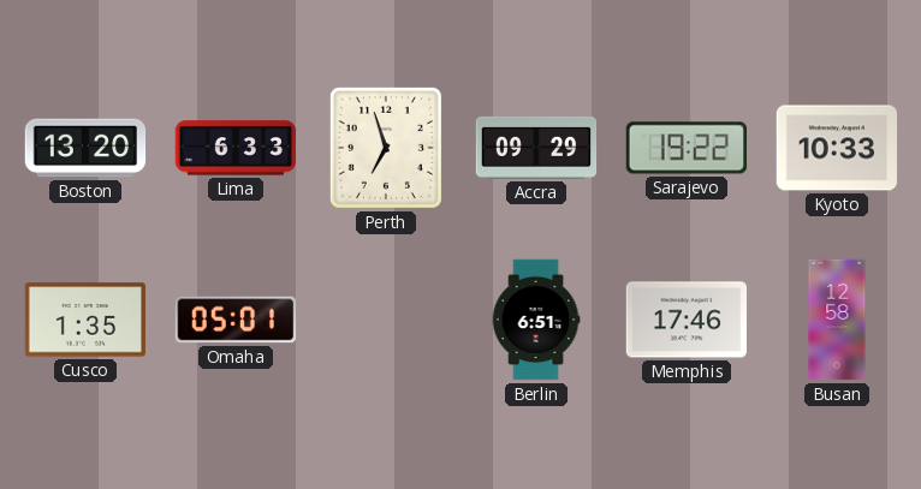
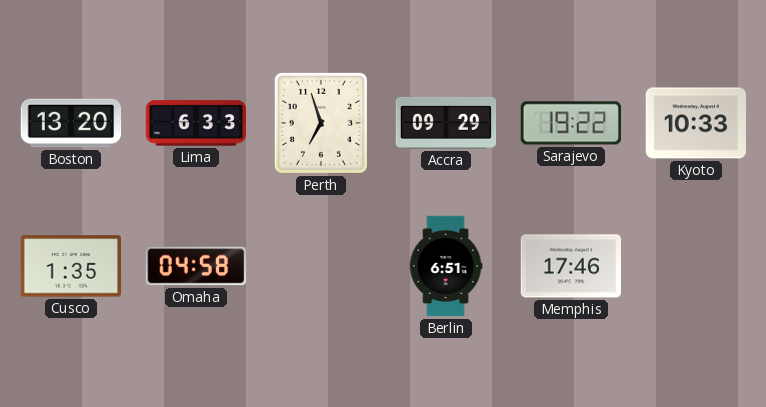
Omaha: 05:01 -> 04:58
Busan: 12:58 -> none
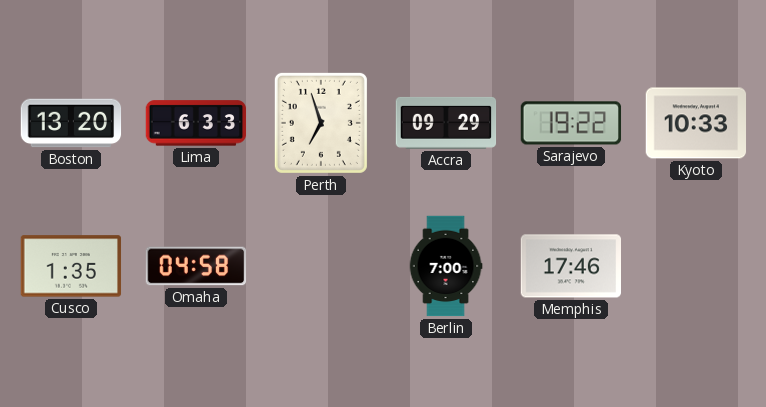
Berlin: 6:51 -> 7:00
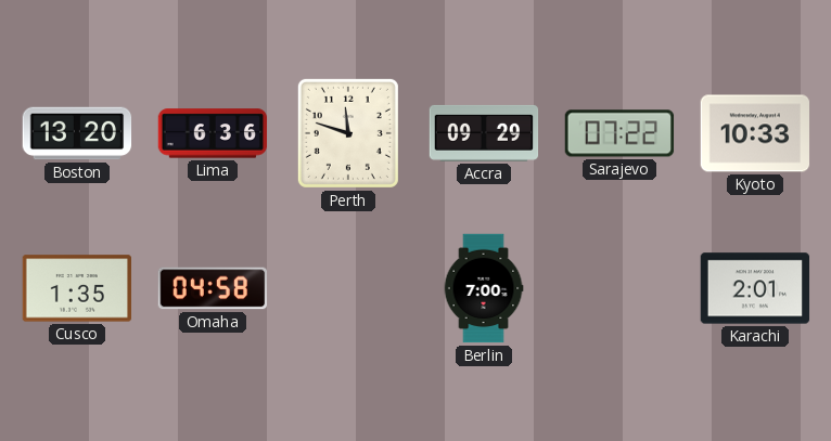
Lima: 6:33 -> 6:36
Perth: 6:57 -> 11:48
Sarajevo: 19:22 -> 07:22
Memphis: 17:46 -> none
Karachi: none -> 2:01
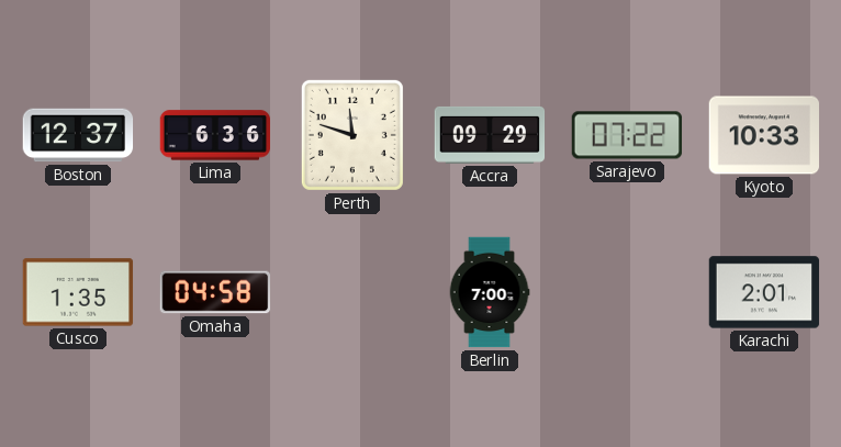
Boston: 13:20 -> 12:37
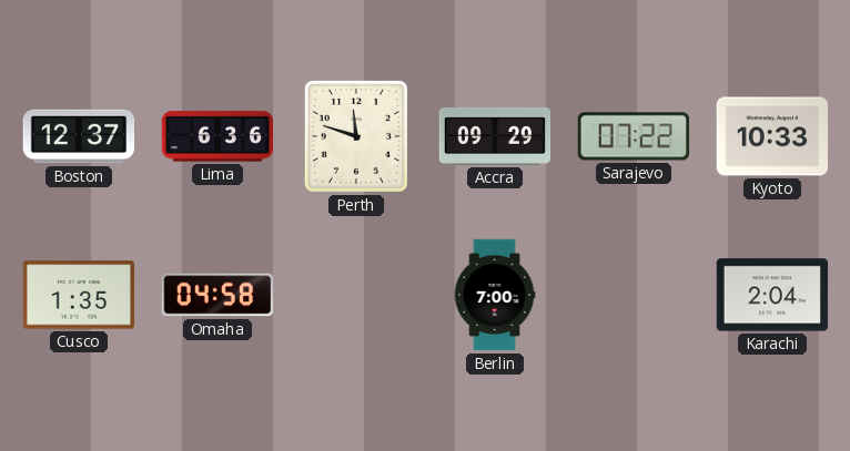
Karachi: 2:01 -> 2:04
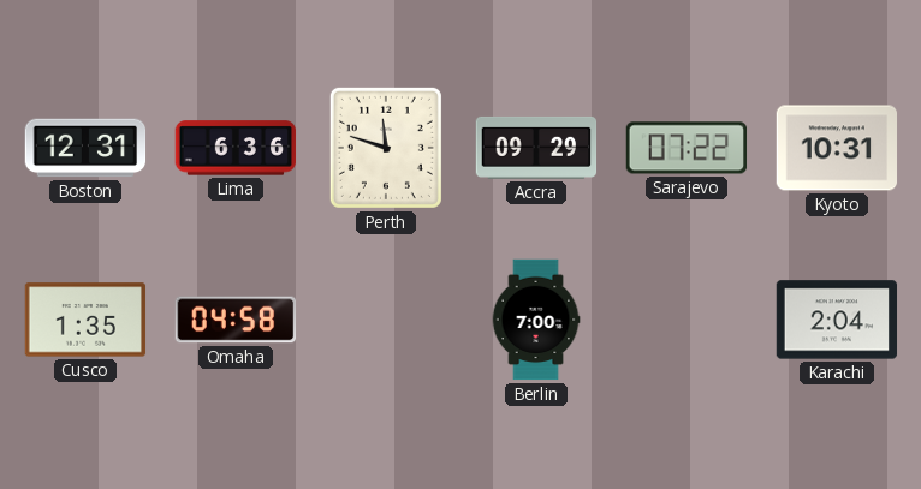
Boston: 12:37 -> 12:31
Kyoto: 10:33 -> 10:31
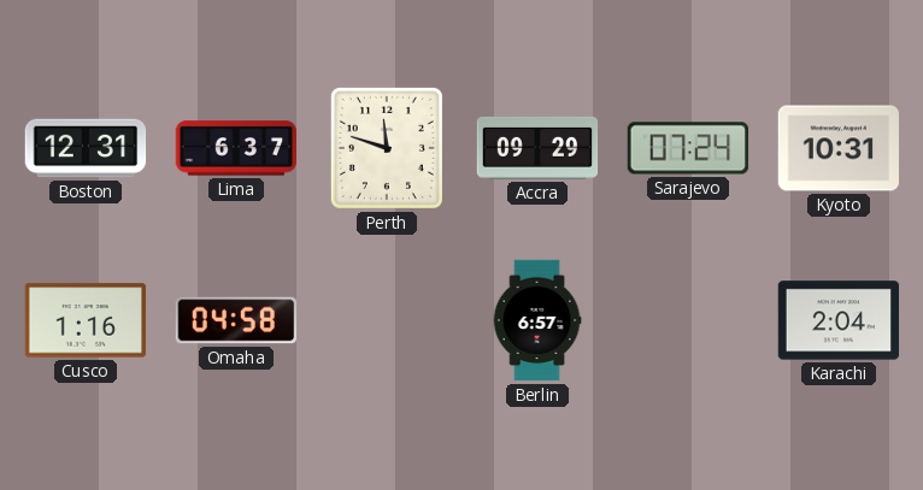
Lima: 6:36 -> 6:37
Sarajevo: 07:22 -> 07:24
Cusco: 1:35 -> 1:16
Berlin: 7:00 -> 6:57
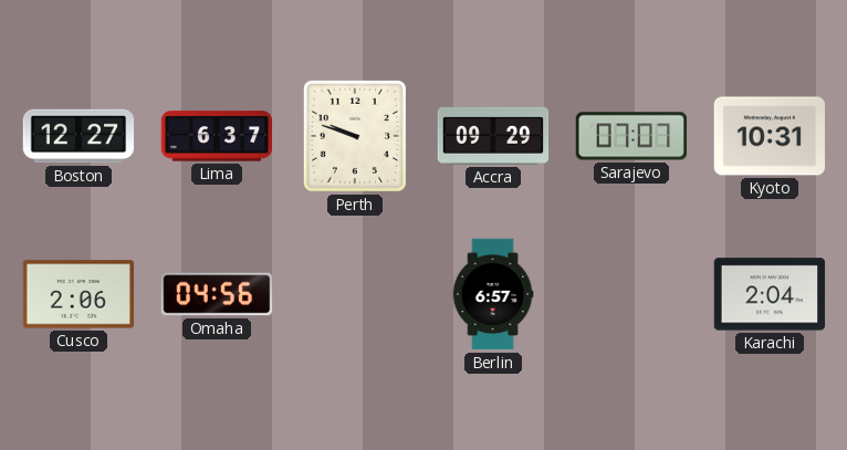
Boston: 12:31 -> 12:27
Perth: 11:48 -> 9:48
Sarajevo: 07:24 -> 07:07
Cusco: 1:16 -> 2:06
Omaha: 04:58 -> 04:56
